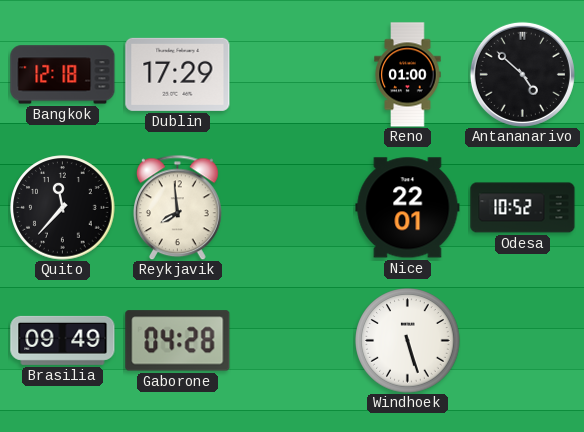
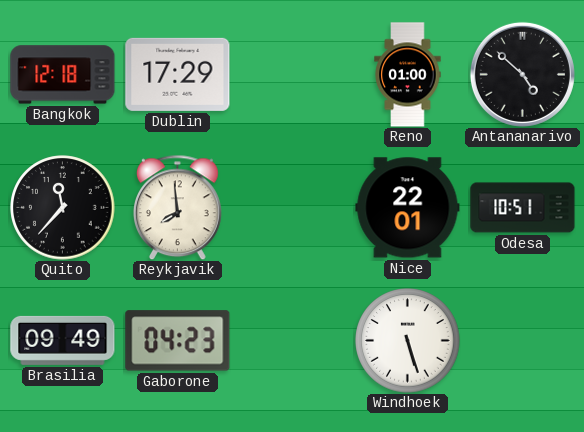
Odesa: 10:52 -> 10:51
Gaborone: 04:28 -> 04:23
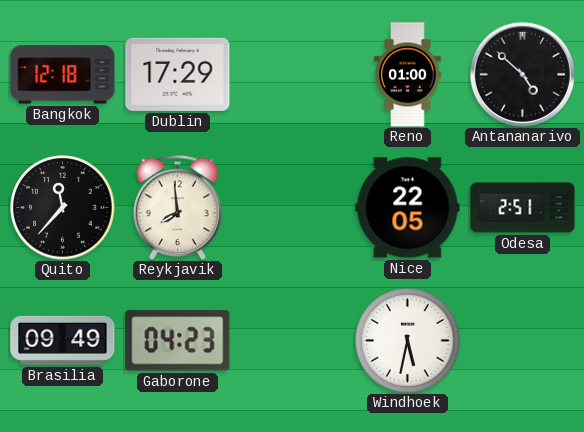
Nice: 22:01 -> 22:05
Odesa: 10:51 -> 2:51
Windhoek: 5:27 -> 5:32
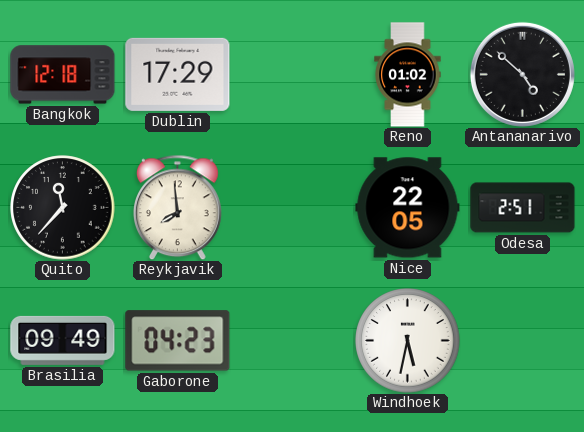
Reno: 01:00 -> 01:02
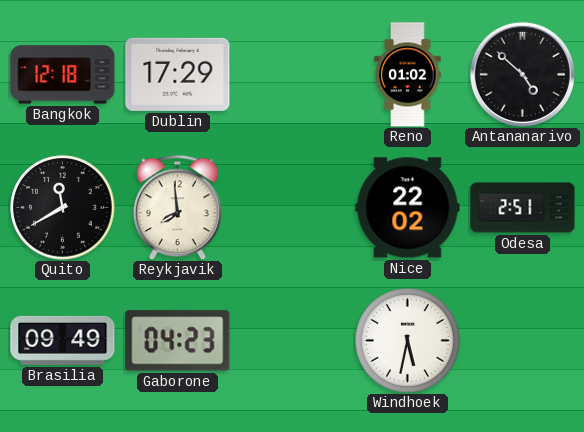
Quito: 11:37 -> 11:40
Nice: 22:05 -> 22:02
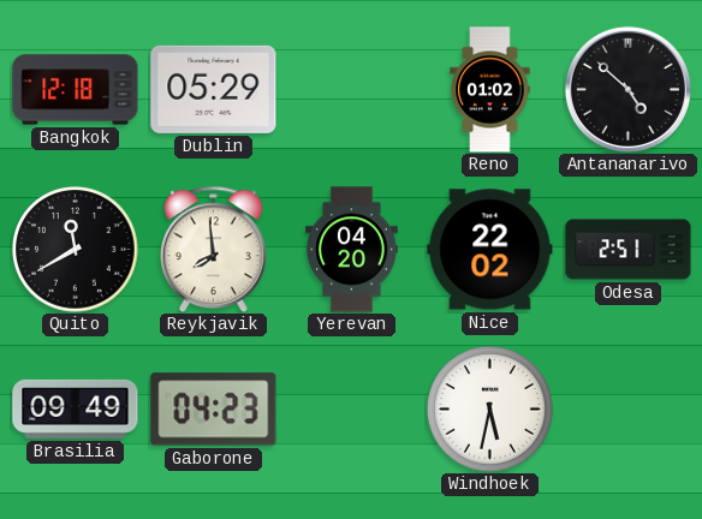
Dublin: 17:29 -> 05:29
Yerevan: none -> 04:20
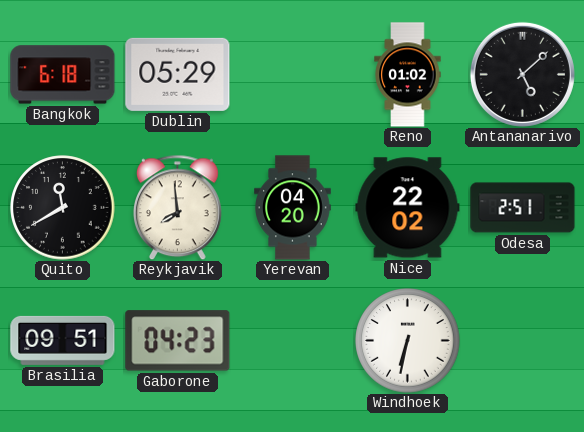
Bangkok: 12:18 -> 6:18
Antananarivo: 4:52 -> 5:08
Brasilia: 09:49 -> 09:51
Windhoek: 5:32 -> 6:32
